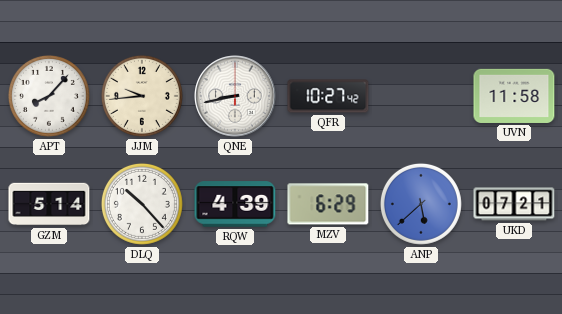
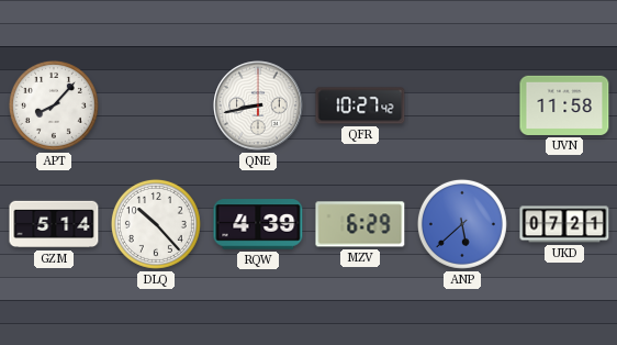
JJM: 9:44 -> none
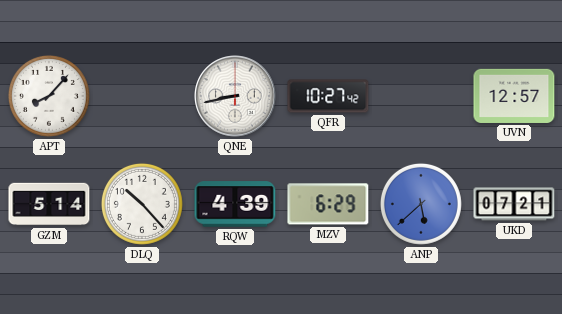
UVN: 11:58 -> 12:57
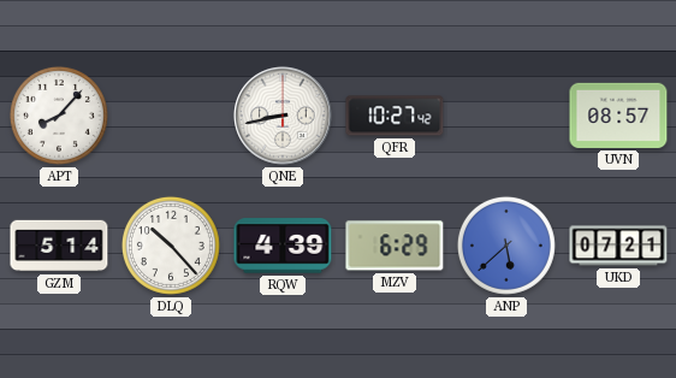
UVN: 12:57 -> 08:57
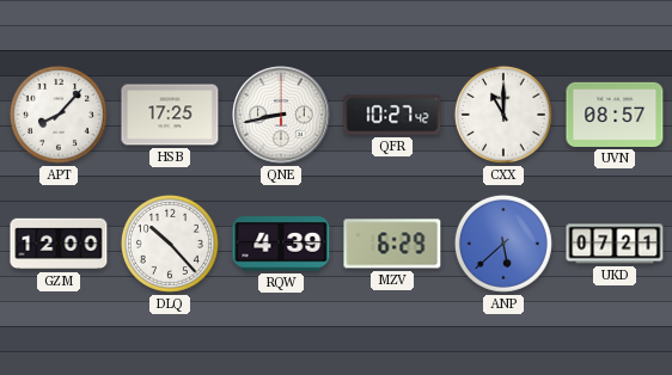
HSB: none -> 17:25
CXX: none -> 11:00
GZM: 5:14 -> 12:00
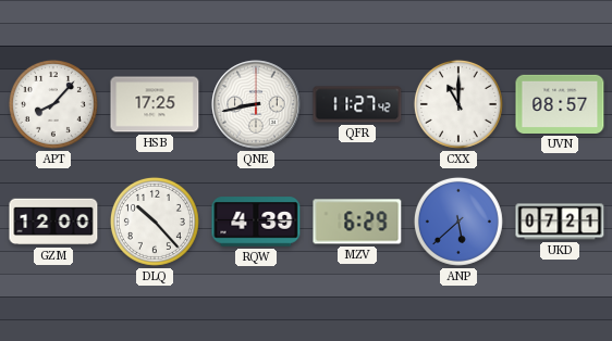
QFR: 10:27 -> 11:27
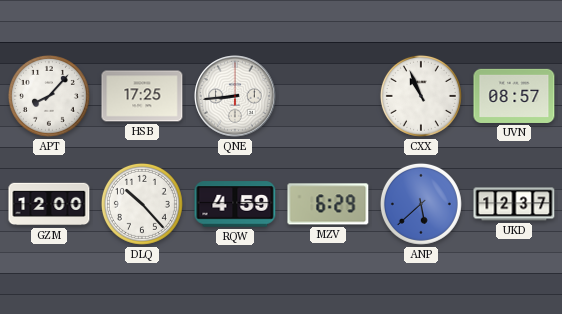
QNE: 8:43 -> 8:44
QFR: 11:27 -> none
CXX: 11:00 -> 10:56
RQW: 4:39 -> 4:59
UKD: 07:21 -> 12:37
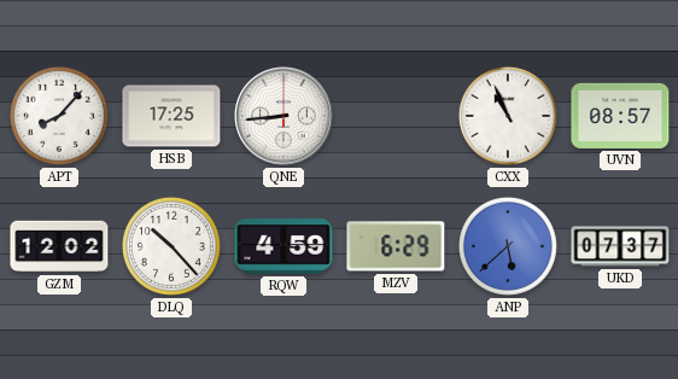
GZM: 12:00 -> 12:02
UKD: 12:37 -> 07:37
